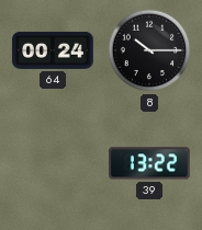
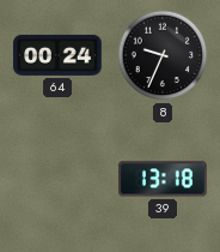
8: 10:15 -> 9:34
39: 13:22 -> 13:18
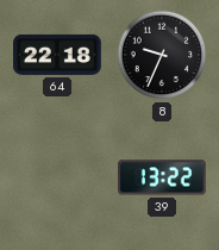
64: 00:24 -> 22:18
39: 13:18 -> 13:22
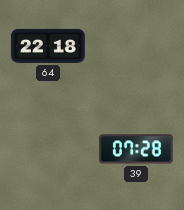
8: 9:34 -> none
39: 13:22 -> 07:28
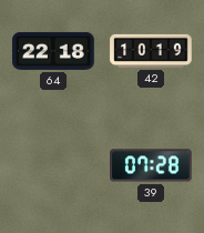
42: none -> 10:19
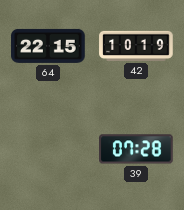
64: 22:18 -> 22:15
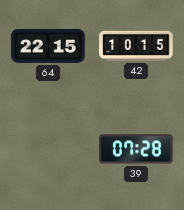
42: 10:19 -> 10:15
